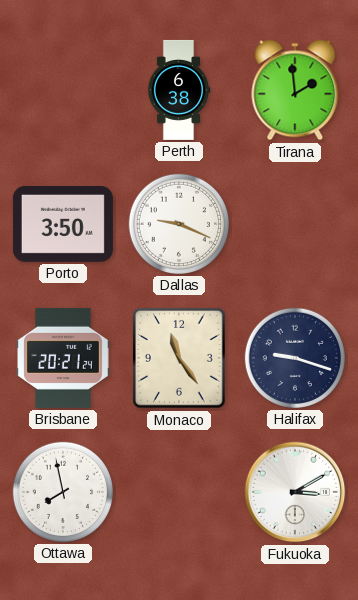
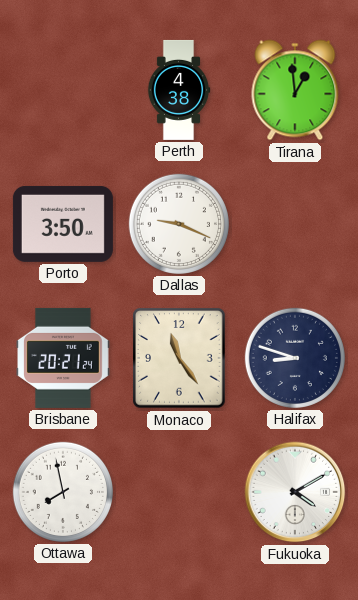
Perth: 6:38 -> 4:38
Tirana: 1:59 -> 12:59
Halifax: 9:18 -> 8:48
Fukuoka: 3:10 -> 4:10
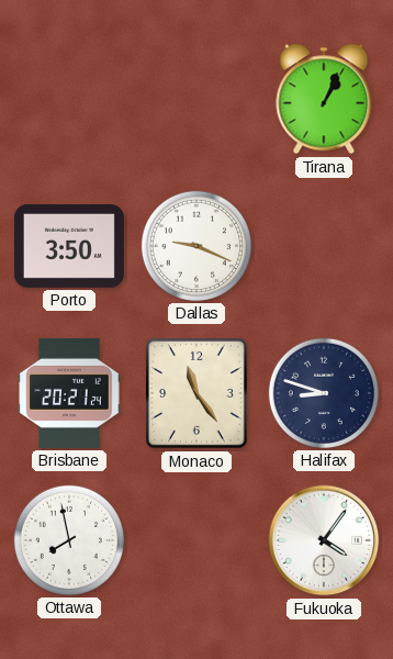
Perth: 4:38 -> none
Tirana: 12:59 -> 1:04
Fukuoka: 4:10 -> 4:06
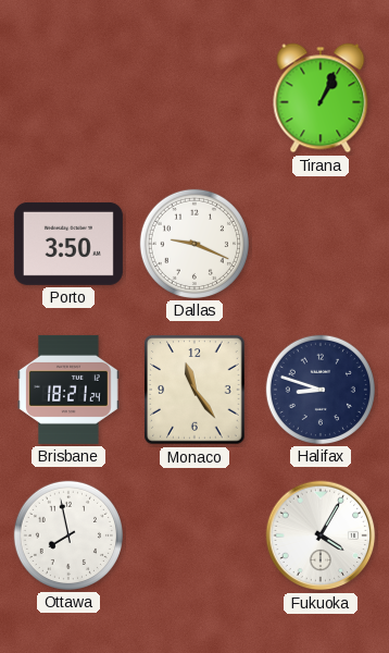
Brisbane: 20:21 -> 18:21
Fukuoka: 4:06 -> 4:05
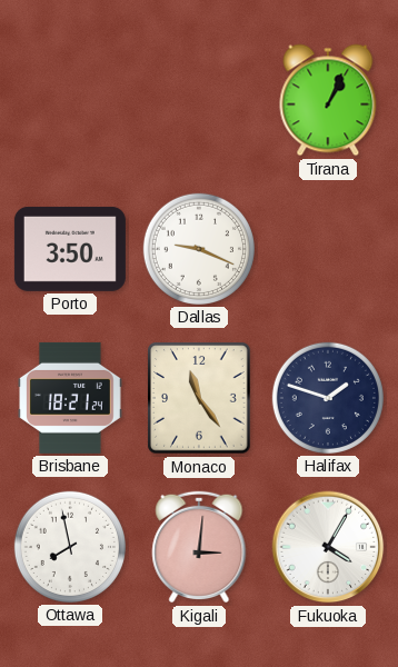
Halifax: 8:48 -> 1:48
Kigali: none -> 3:01
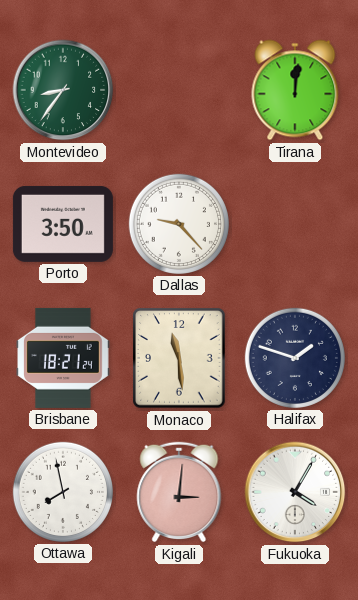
Montevideo: none -> 8:36
Tirana: 1:04 -> 12:01
Dallas: 9:19 -> 9:23
Monaco: 11:24 -> 11:29
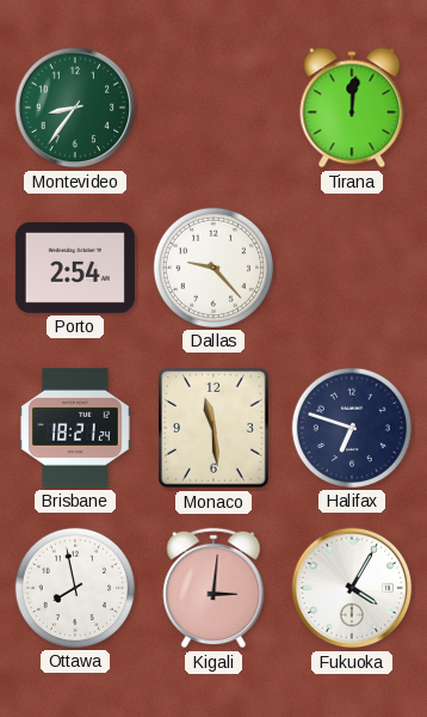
Porto: 3:50 -> 2:54
Halifax: 1:48 -> 6:48
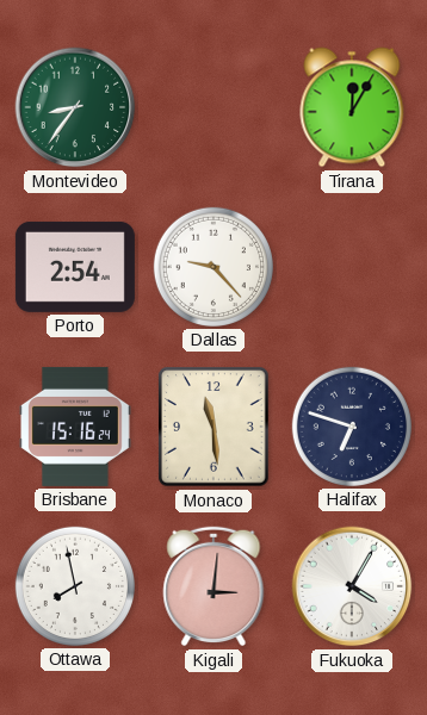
Tirana: 12:01 -> 12:05
Brisbane: 18:21 -> 15:16
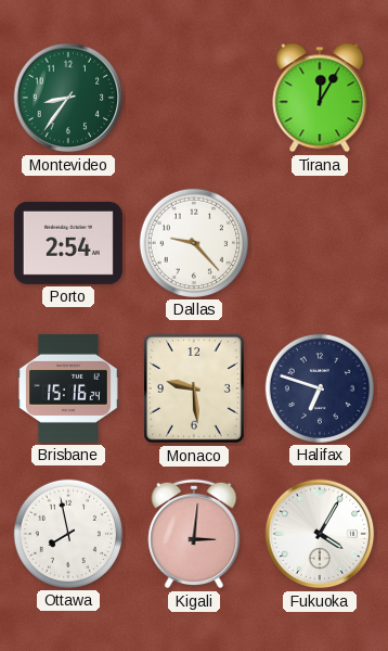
Monaco: 11:29 -> 9:29
